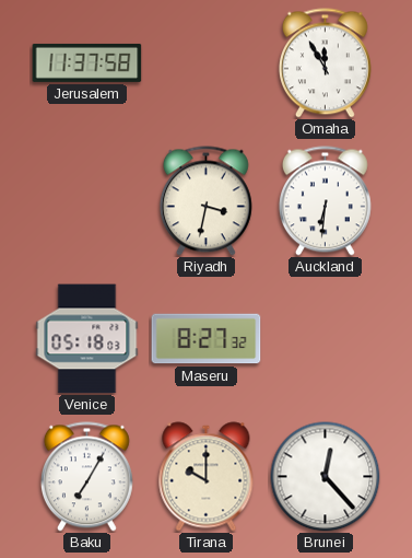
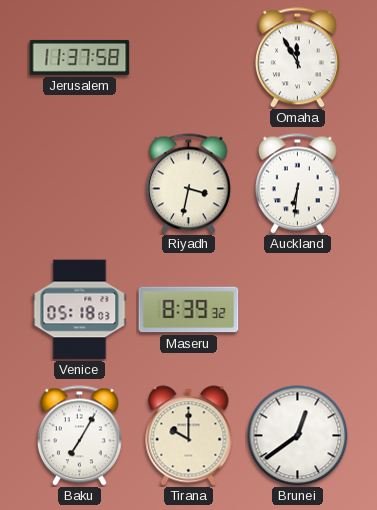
Maseru: 8:27 -> 8:39
Brunei: 12:23 -> 12:39
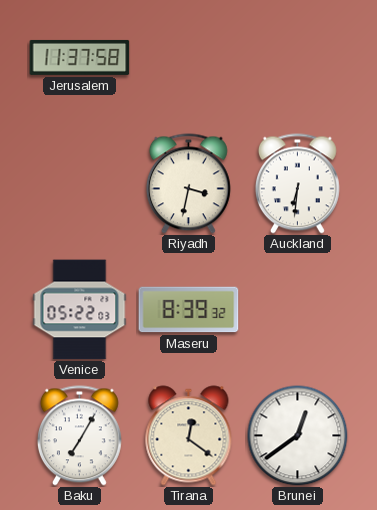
Omaha: 11:55 -> none
Venice: 05:18 -> 05:22
Tirana: 10:00 -> 12:21
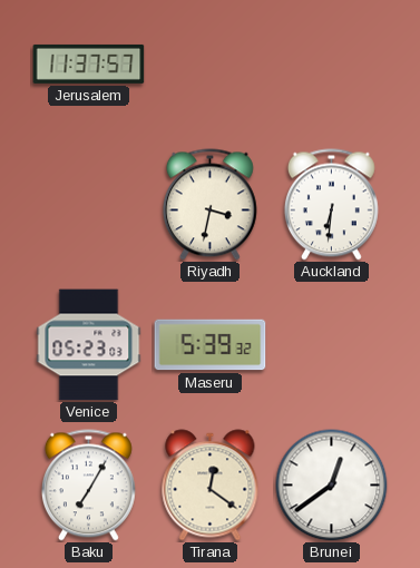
Jerusalem: 11:37:58 -> 11:37:57
Venice: 05:22 -> 05:23
Maseru: 8:39 -> 5:39
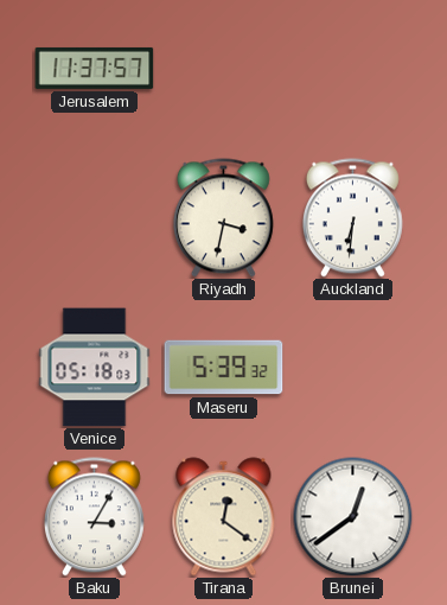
Venice: 05:23 -> 05:18
Baku: 7:05 -> 3:05
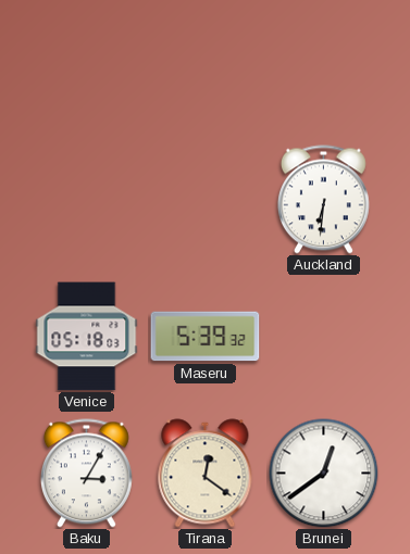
Jerusalem: 11:37 -> none
Riyadh: 3:32 -> none
